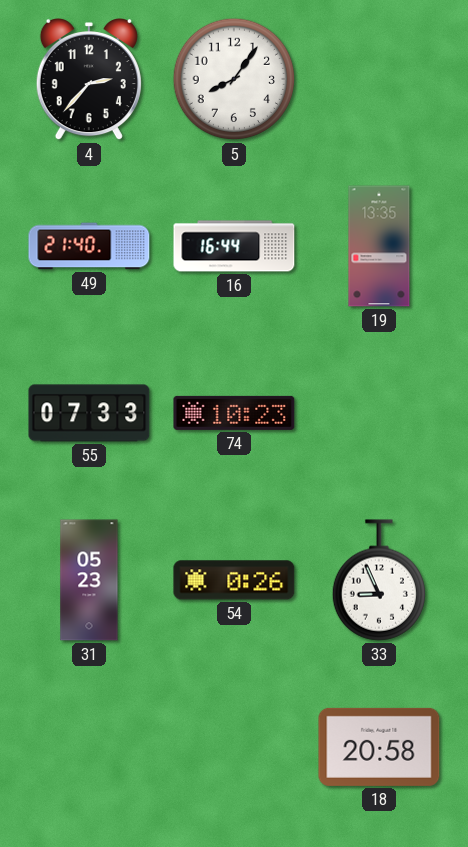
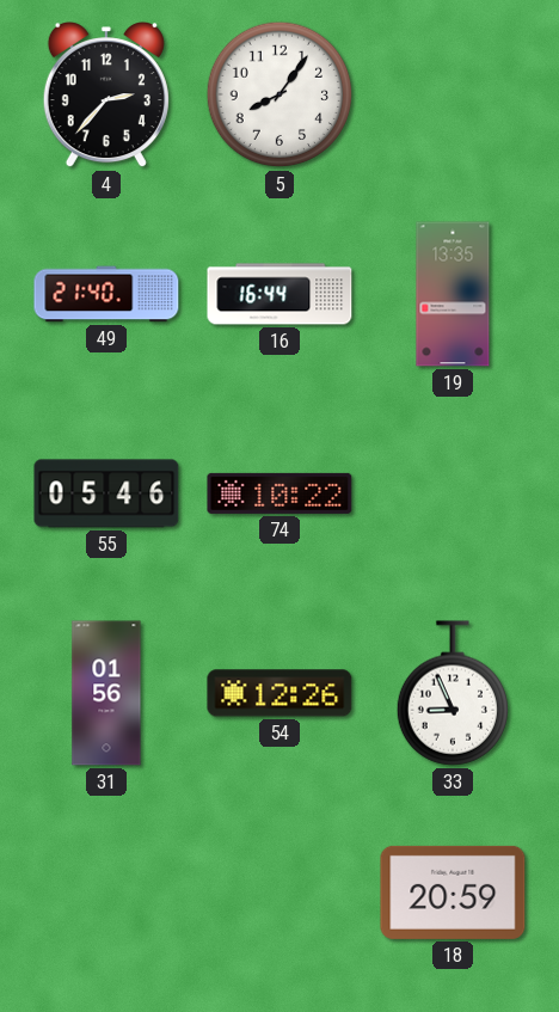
55: 07:33 -> 05:46
74: 10:23 -> 10:22
31: 05:23 -> 01:56
54: 0:26 -> 12:26
18: 20:58 -> 20:59
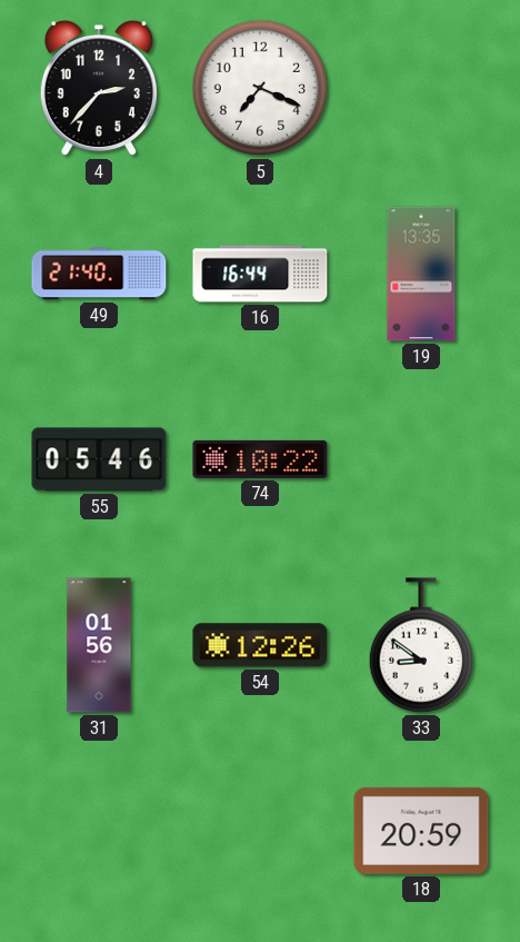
5: 8:06 -> 7:19
33: 8:56 -> 8:51
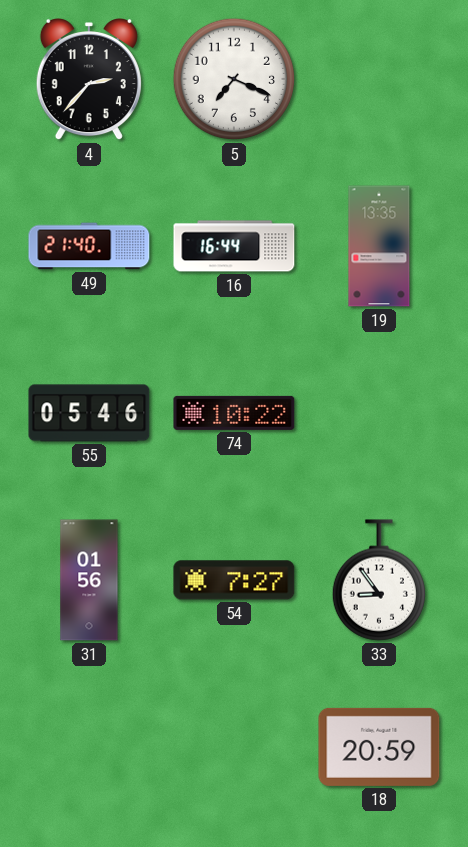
54: 12:26 -> 7:27
33: 8:51 -> 8:54
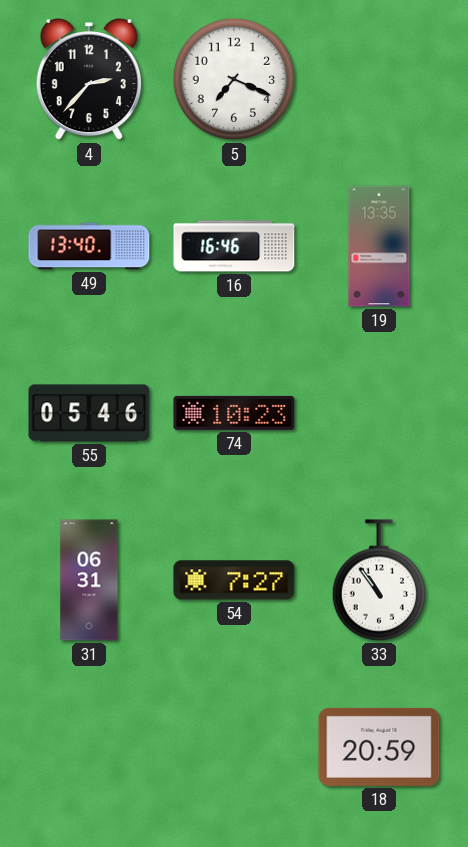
49: 21:40 -> 13:40
16: 16:44 -> 16:46
74: 10:22 -> 10:23
31: 01:56 -> 06:31
33: 8:54 -> 10:54
